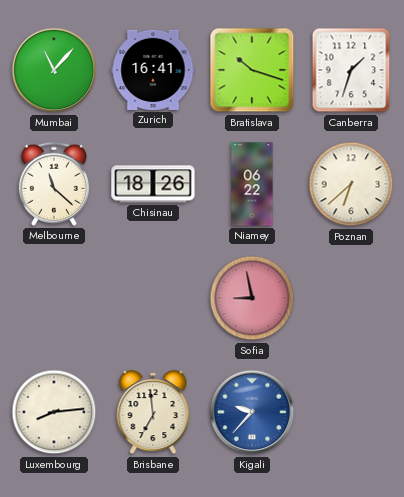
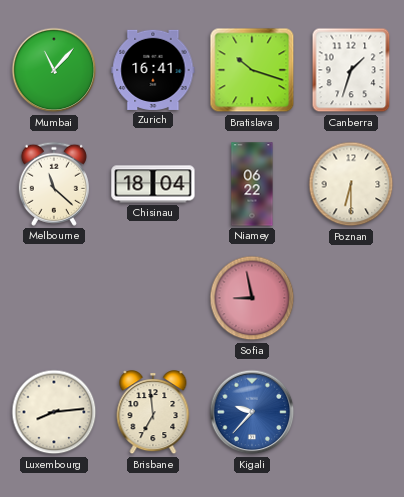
Chisinau: 18:26 -> 18:04
Poznan: 6:38 -> 6:30
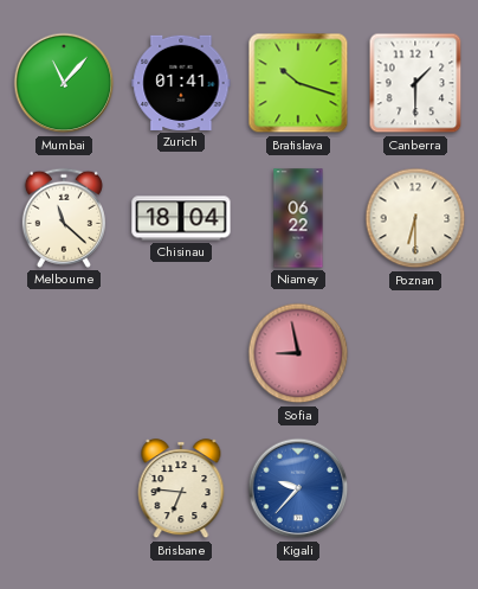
Zurich: 16:41 -> 01:41
Canberra: 1:33 -> 1:30
Luxembourg: 8:14 -> none
Brisbane: 6:59 -> 6:46
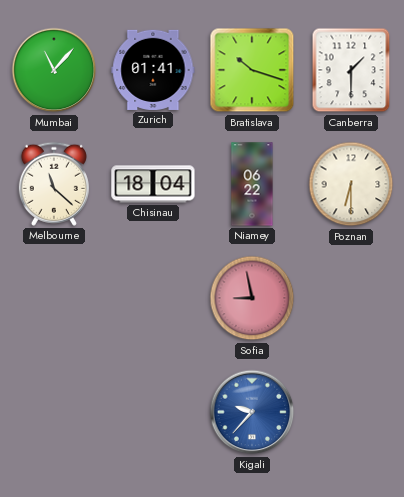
Brisbane: 6:46 -> none
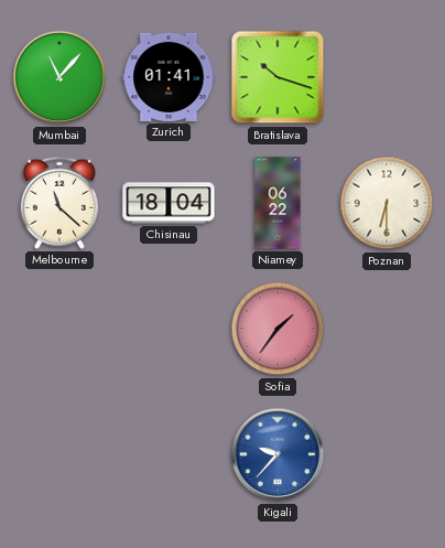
Canberra: 1:30 -> none
Sofia: 8:58 -> 1:36
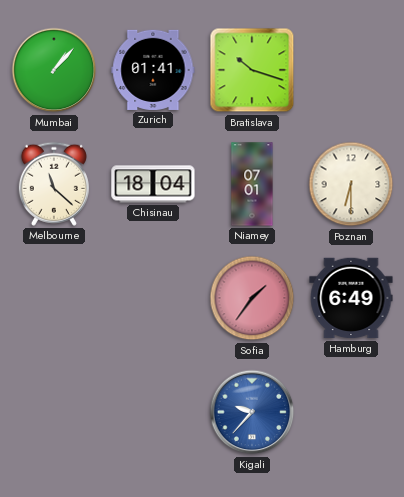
Mumbai: 11:07 -> 1:07
Niamey: 06:22 -> 07:01
Hamburg: none -> 6:49
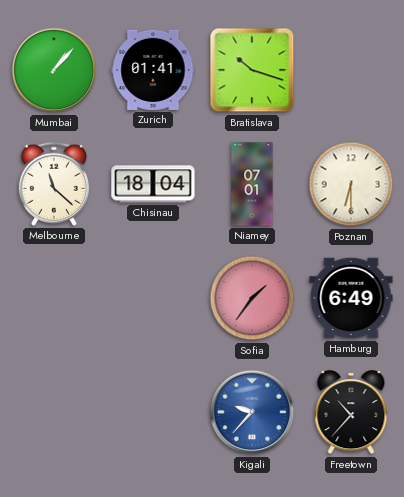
Freetown: none -> 10:37
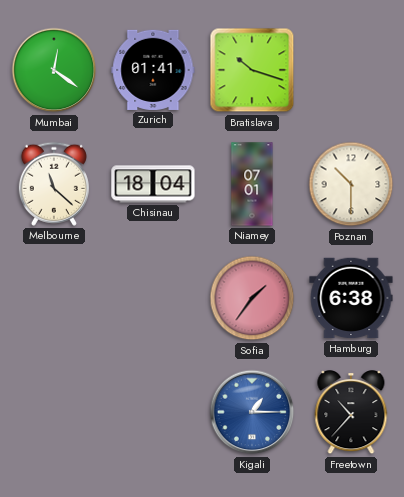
Mumbai: 1:07 -> 12:21
Poznan: 6:30 -> 10:30
Hamburg: 6:49 -> 6:38
Kigali: 9:37 -> 1:15
